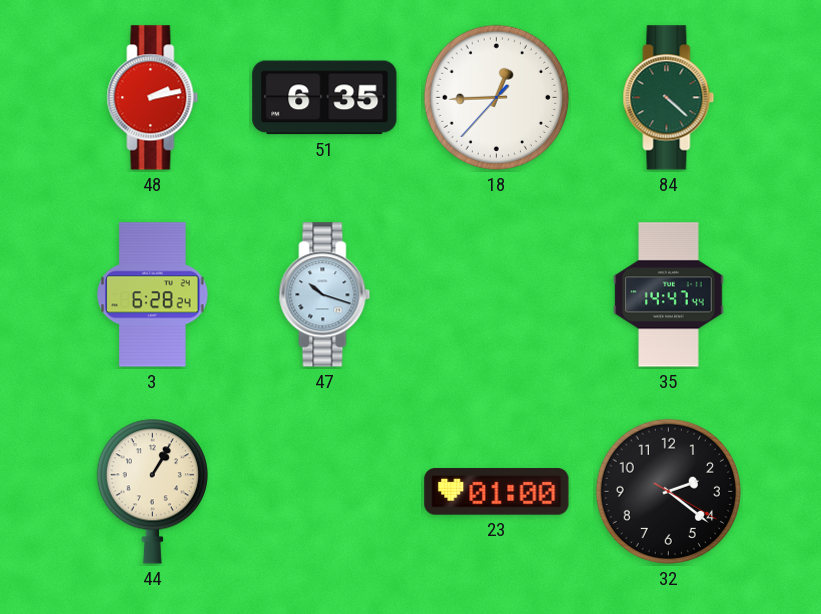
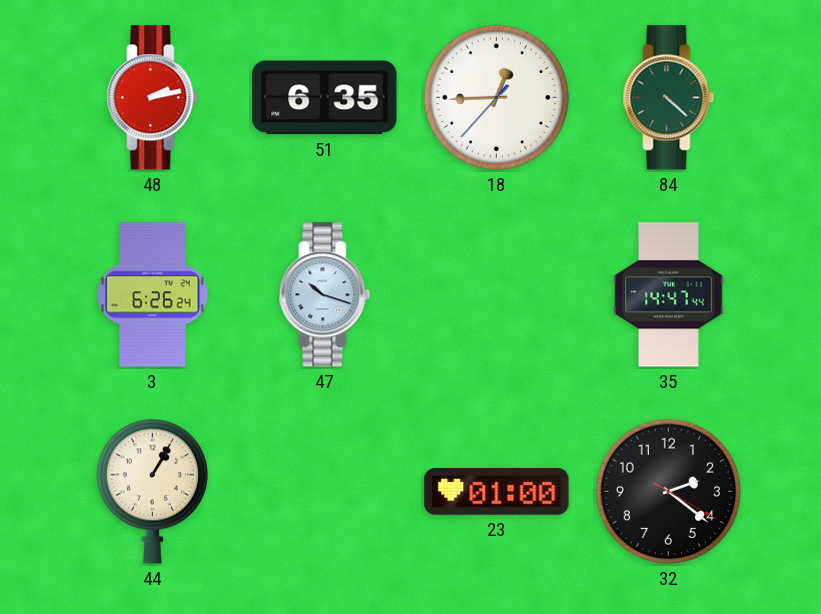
3: 6:28 -> 6:26
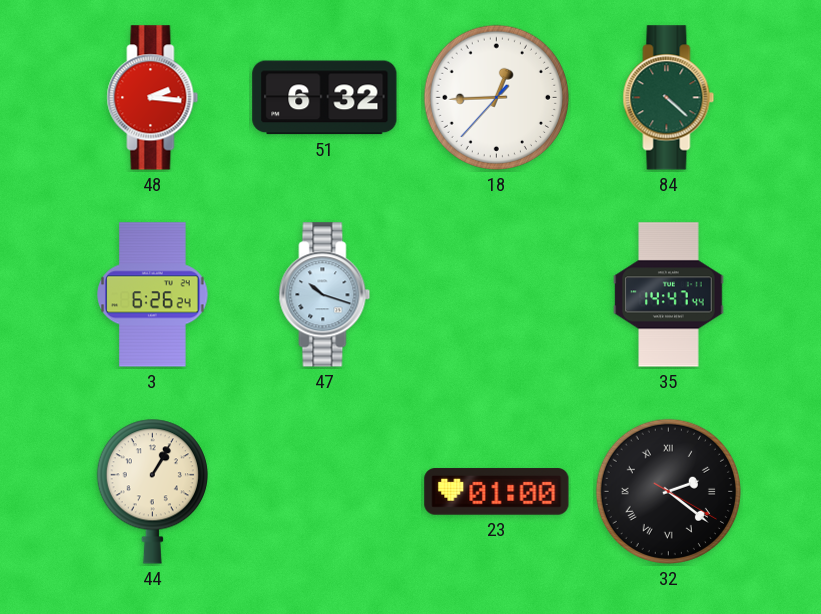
48: 2:13 -> 2:16
51: 6:35 -> 6:32
32 numerals: Arabic -> Roman
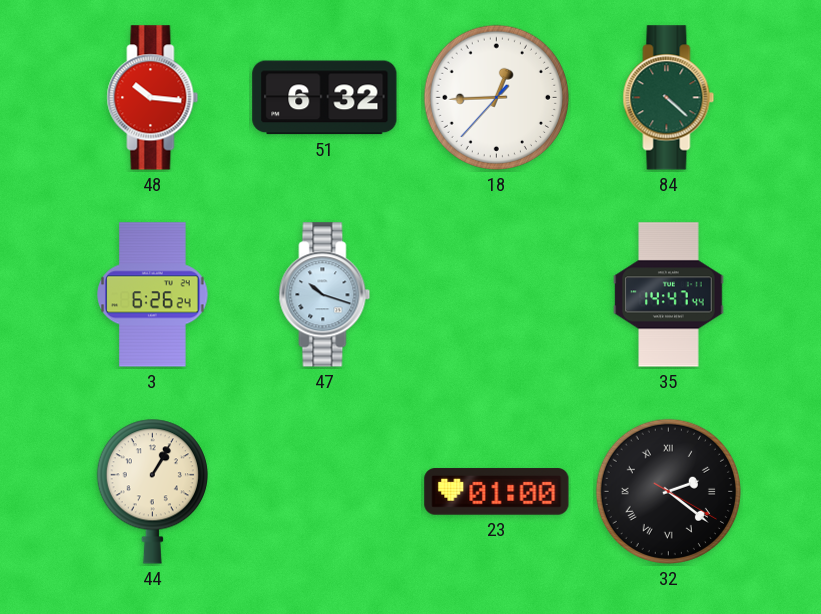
48: 2:16 -> 10:16
